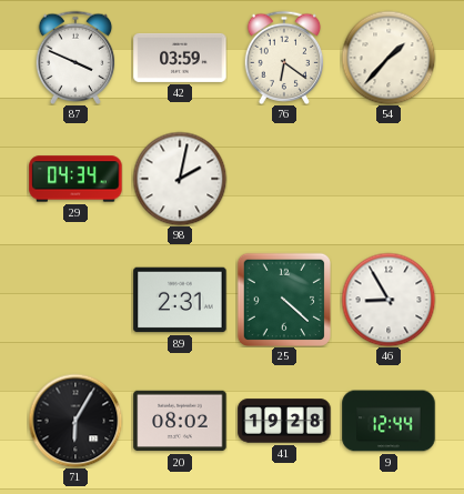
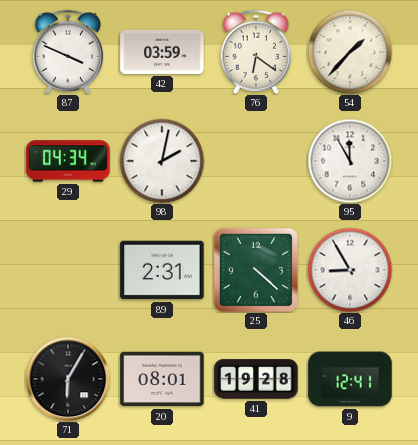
95: none -> 11:55
20: 08:02 -> 08:01
9: 12:44 -> 12:41
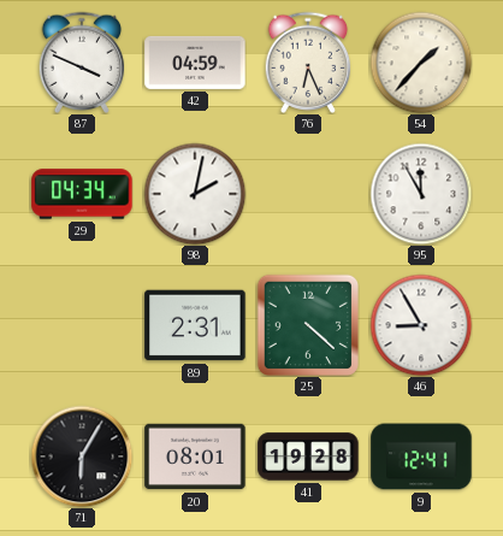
42: 03:59 -> 04:59
76: 6:21 -> 6:26
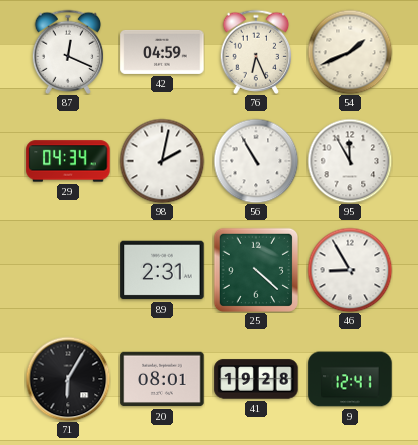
87: 3:49 -> 12:19
54: 1:37 -> 1:41
56: none -> 10:55
